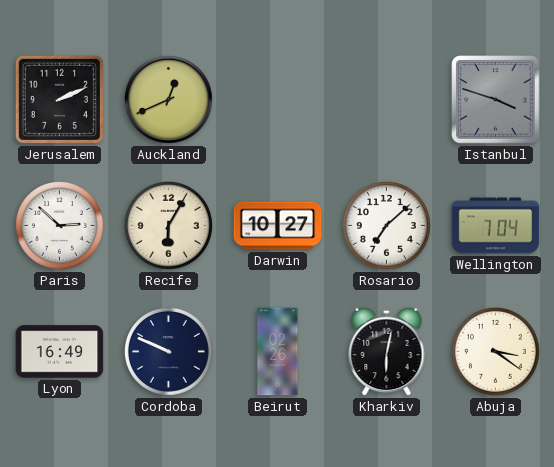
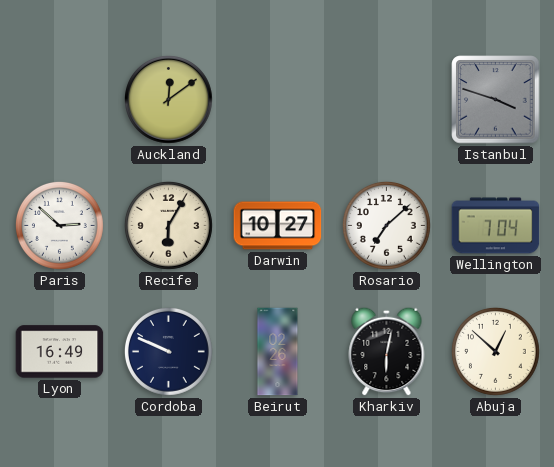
Jerusalem: 2:11 -> none
Auckland: 12:41 -> 12:09
Abuja: 3:21 -> 12:52
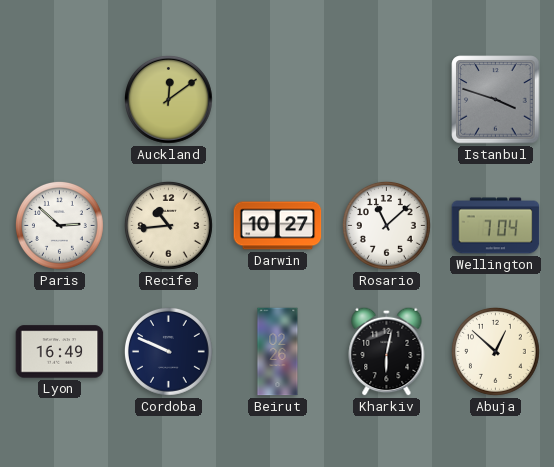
Recife: 6:05 -> 10:44
Rosario: 7:08 -> 11:08
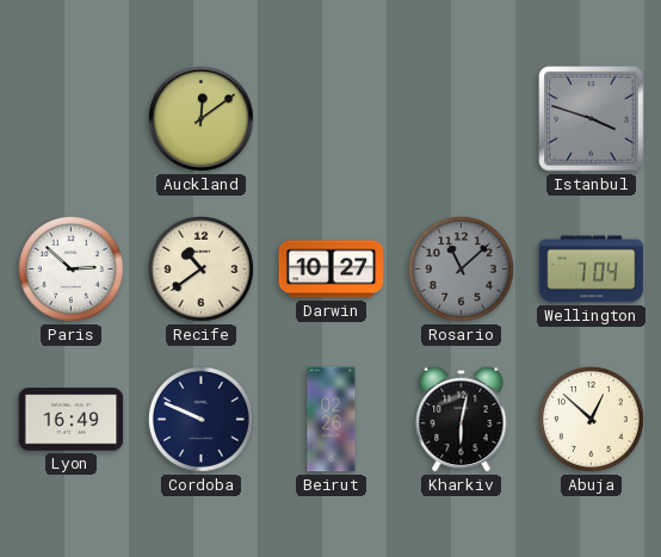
Recife: 10:44 -> 10:39
Rosario dial: white -> grey
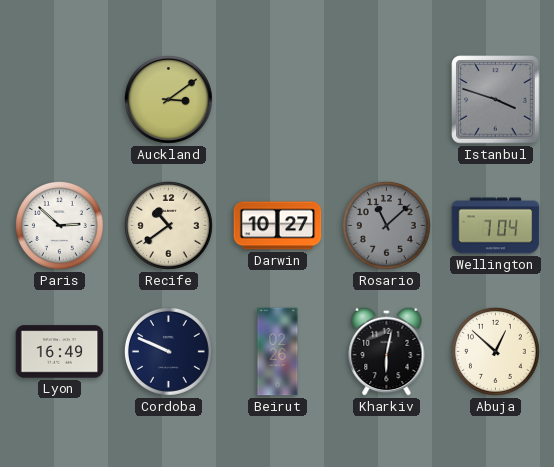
Auckland: 12:09 -> 3:09
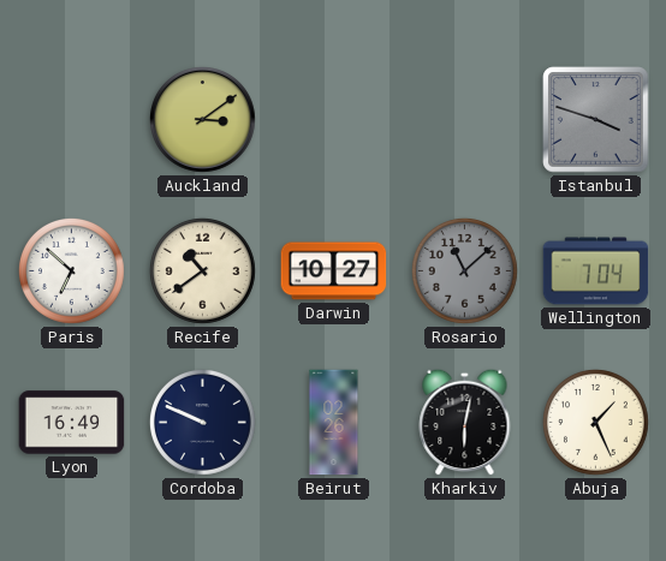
Paris: 2:52 -> 6:52
Abuja: 12:52 -> 1:26
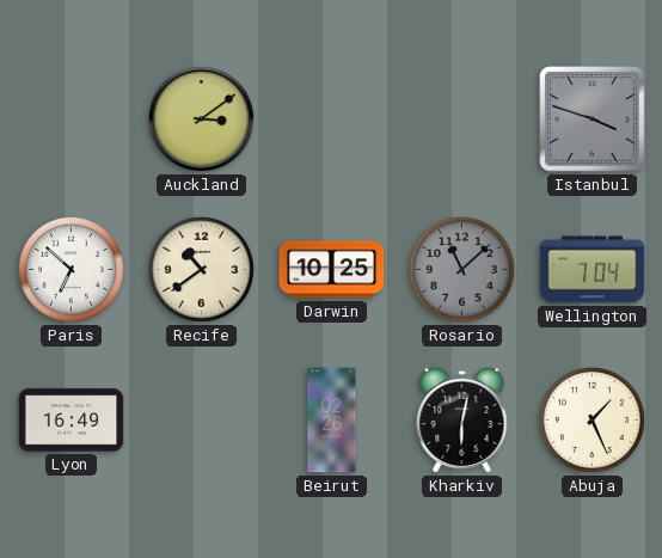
Darwin: 10:27 -> 10:25
Cordoba: 9:49 -> none
